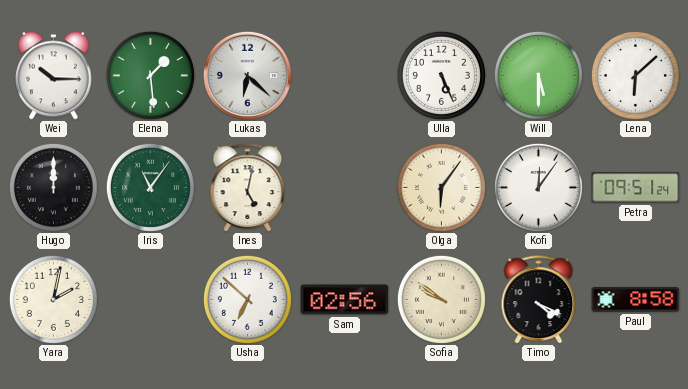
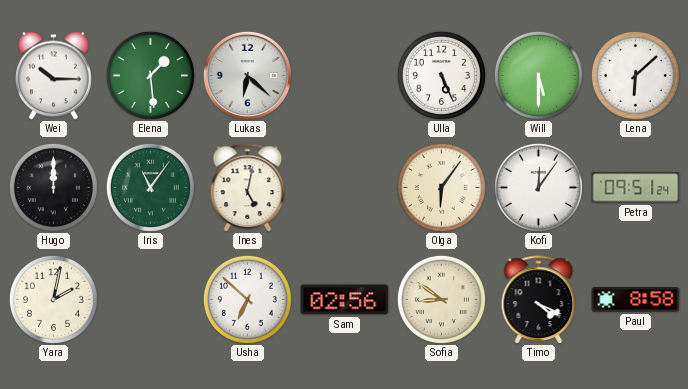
Sofia: 9:51 -> 8:51
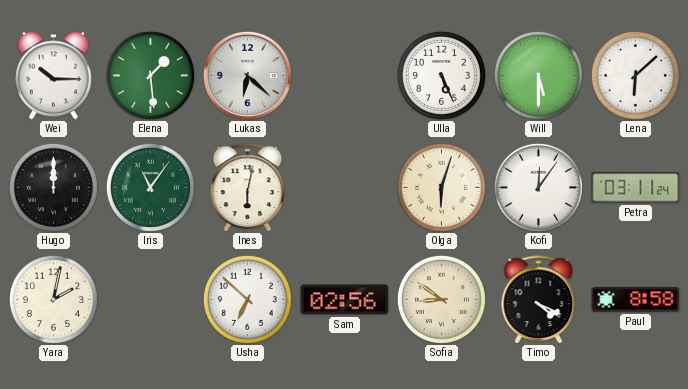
Ines: 5:02 -> 6:02
Olga: 6:06 -> 6:03
Petra: 09:51 -> 03:11
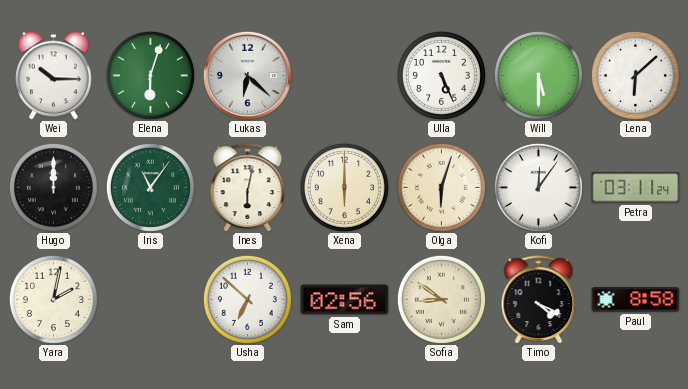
Elena: 1:29 -> 6:03
Xena: none -> 6:00
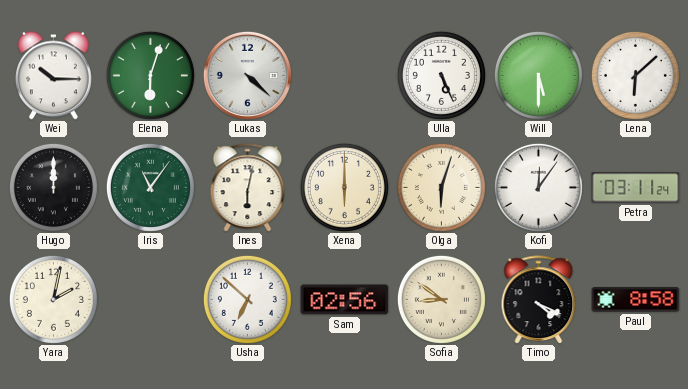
Lukas: 6:22 -> 4:22
